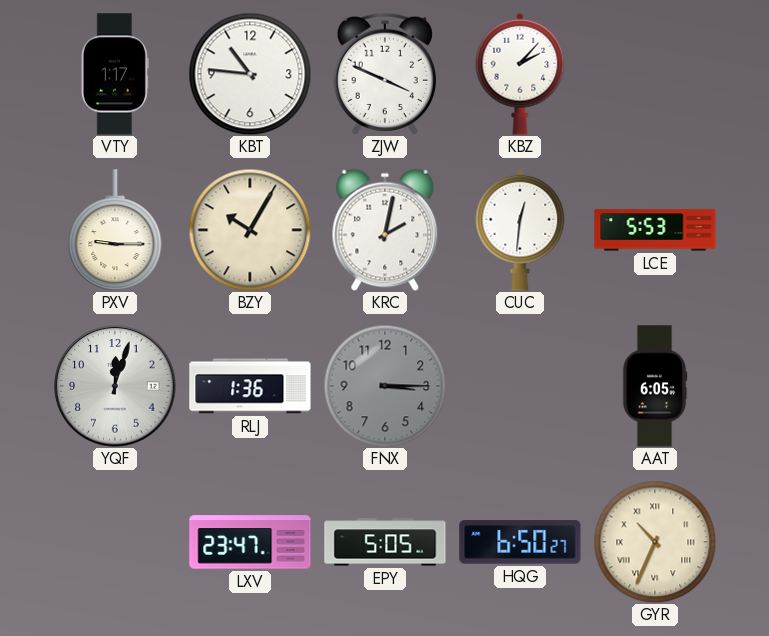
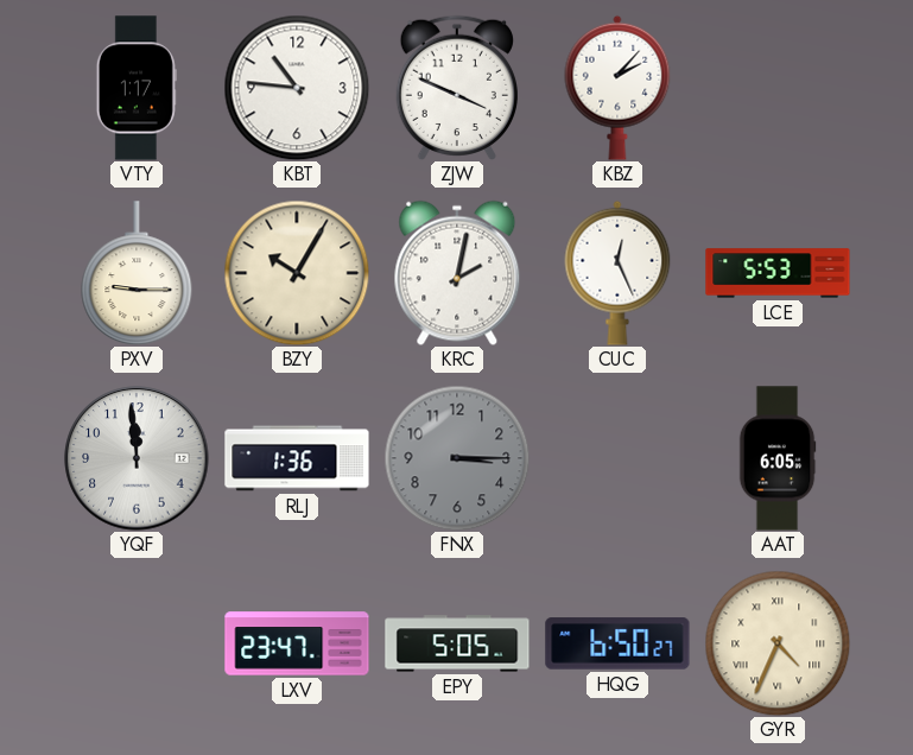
CUC: 12:31 -> 12:26
YQF: 12:03 -> 11:59
GYR: 10:34 -> 4:34
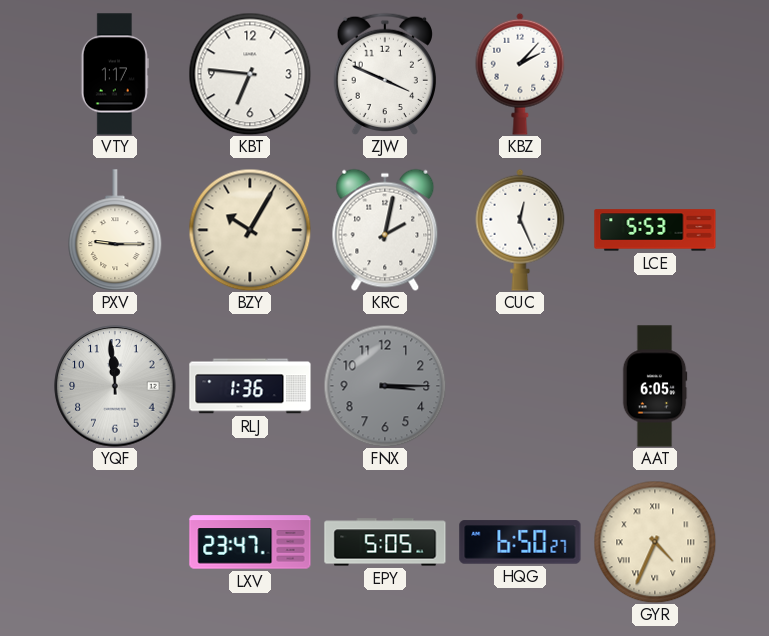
KBT: 10:46 -> 6:46
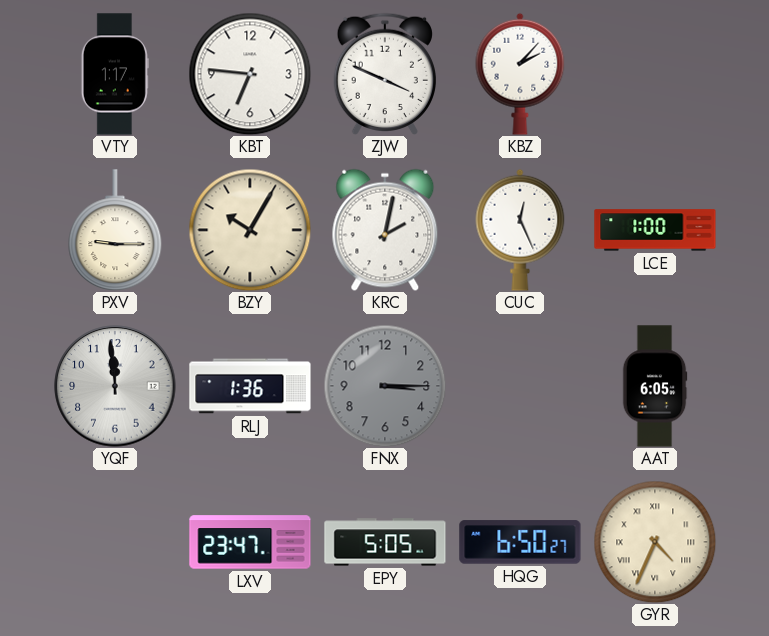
LCE: 5:53 -> 1:00
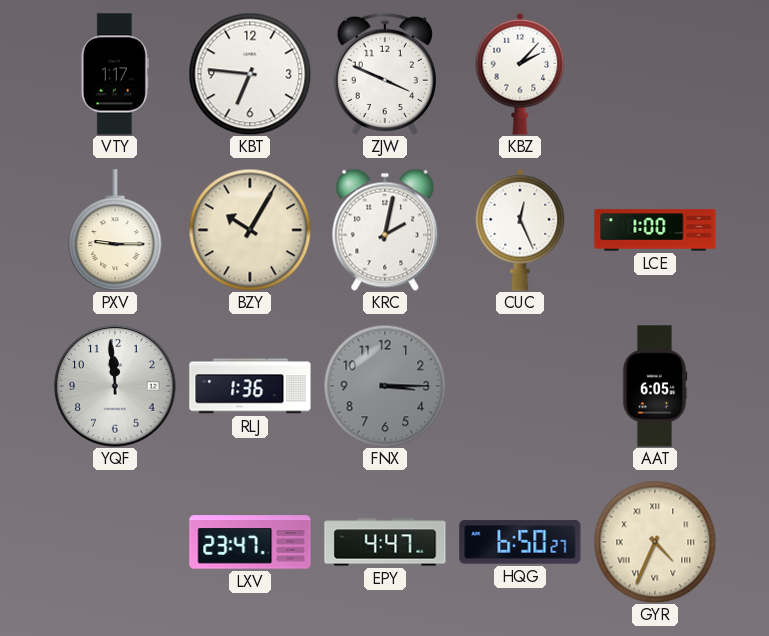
EPY: 5:05 -> 4:47
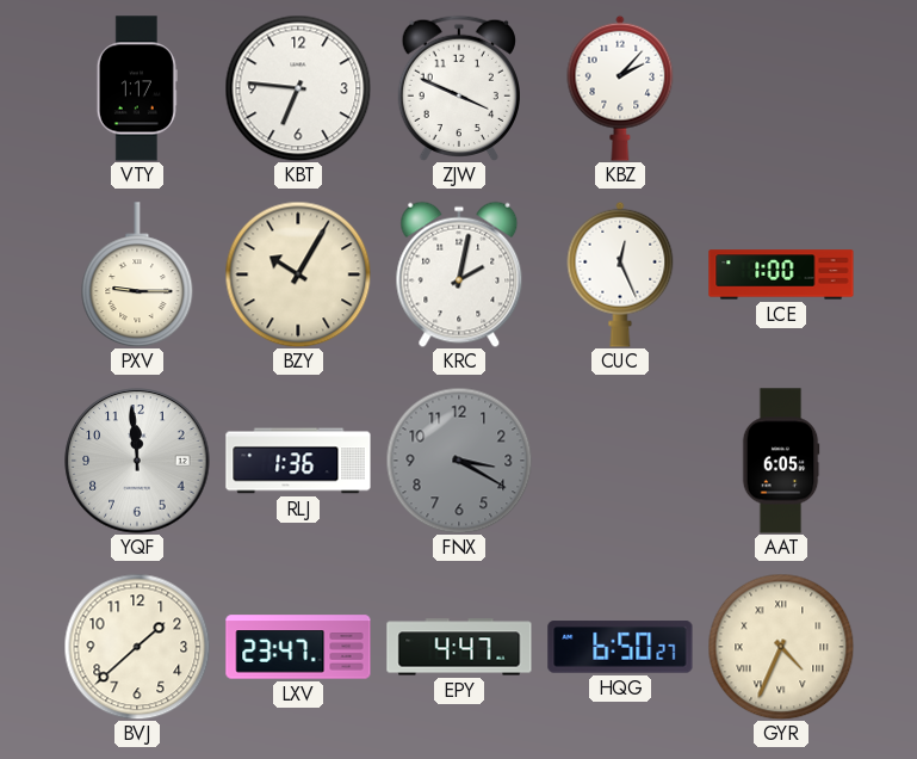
FNX: 3:15 -> 3:20
BVJ: none -> 1:38
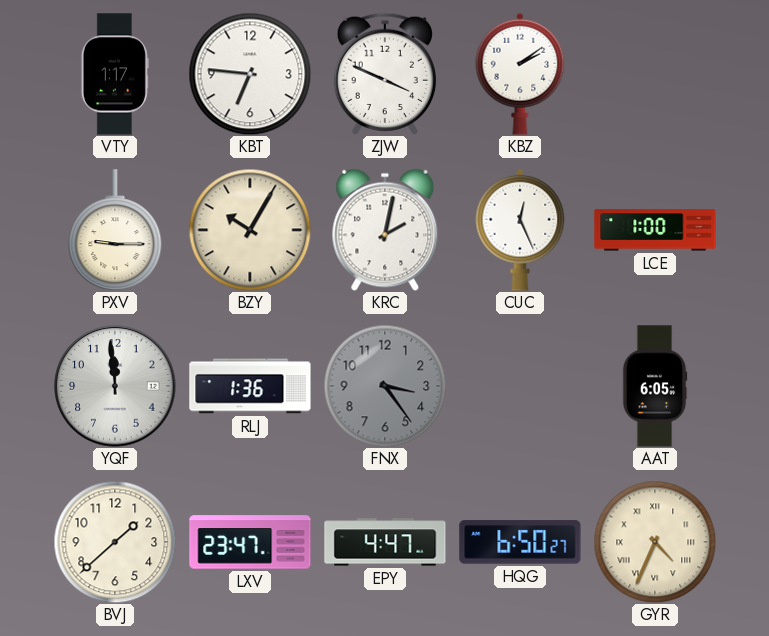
KBZ: 2:07 -> 2:09
FNX: 3:20 -> 3:24
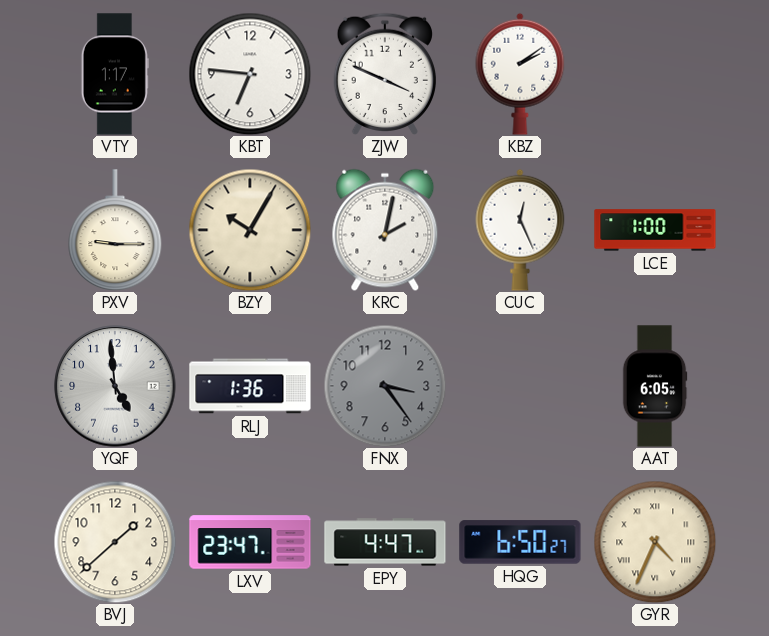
YQF: 11:59 -> 4:59
